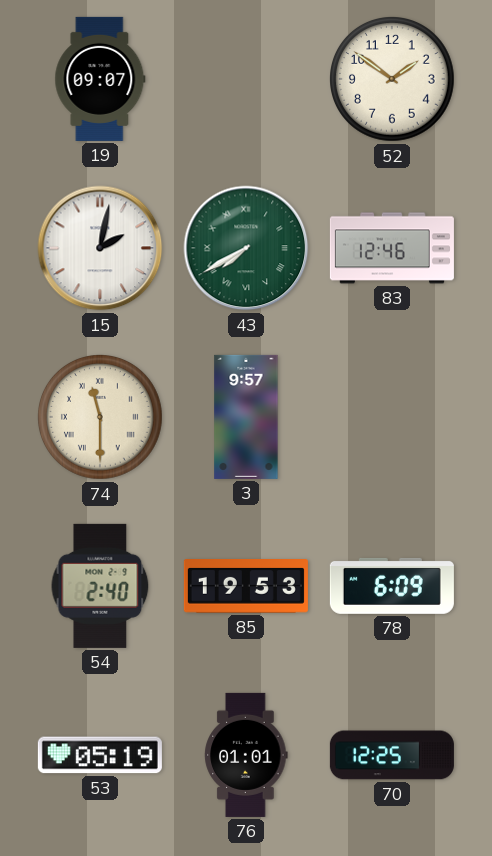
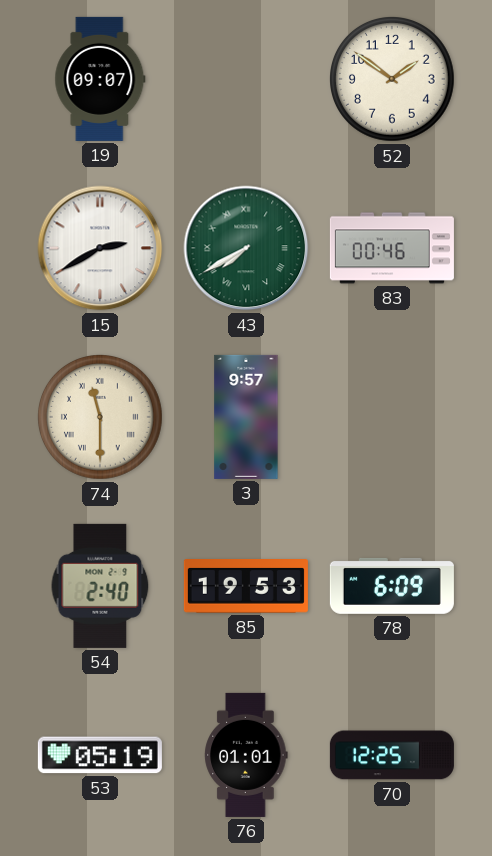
15: 2:02 -> 2:40
83: 12:46 -> 00:46
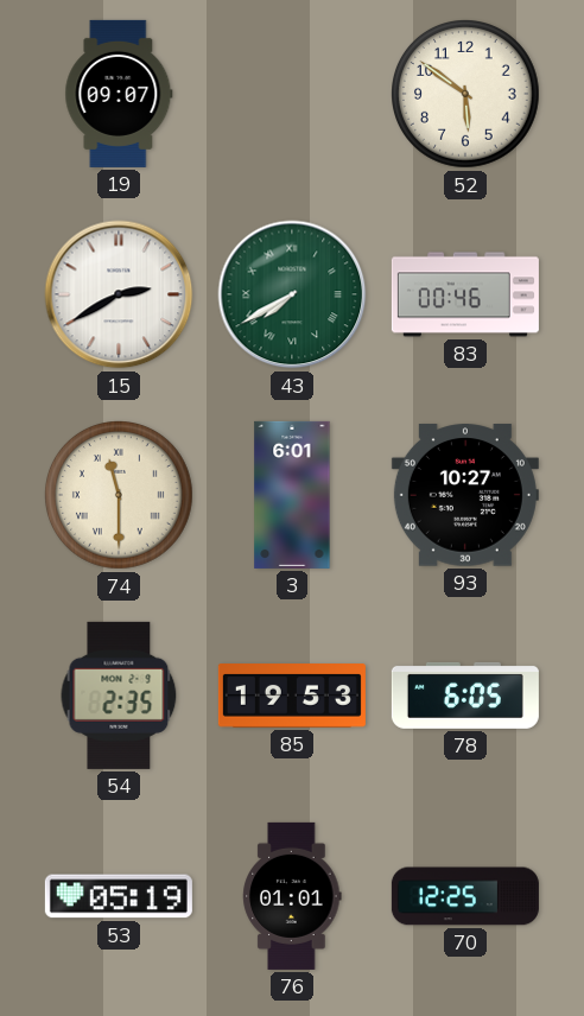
52: 1:51 -> 5:51
3: 9:57 -> 6:01
93: none -> 10:27
54: 2:40 -> 2:35
78: 6:09 -> 6:05
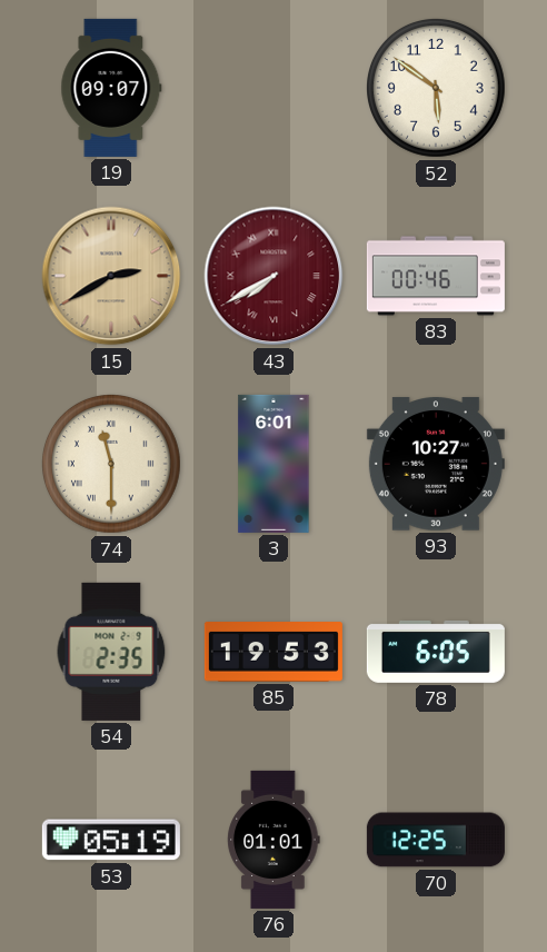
15 dial: white -> champagne
43 dial: green -> burgundy
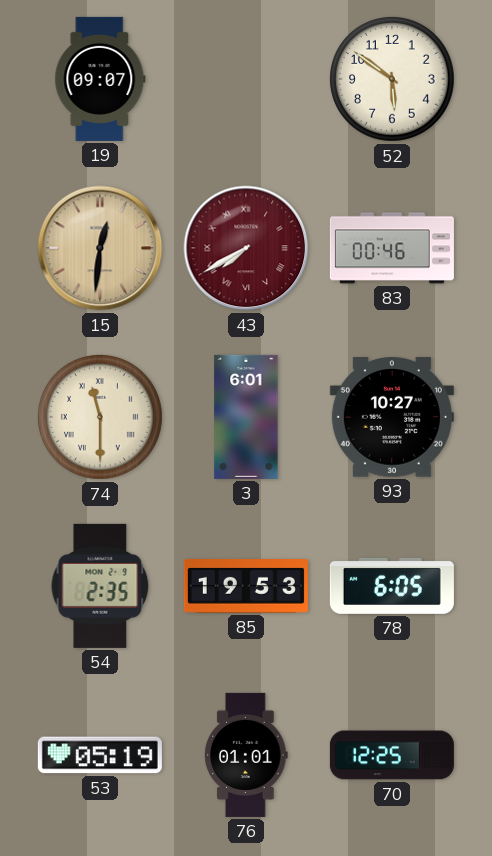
15: 2:40 -> 12:31
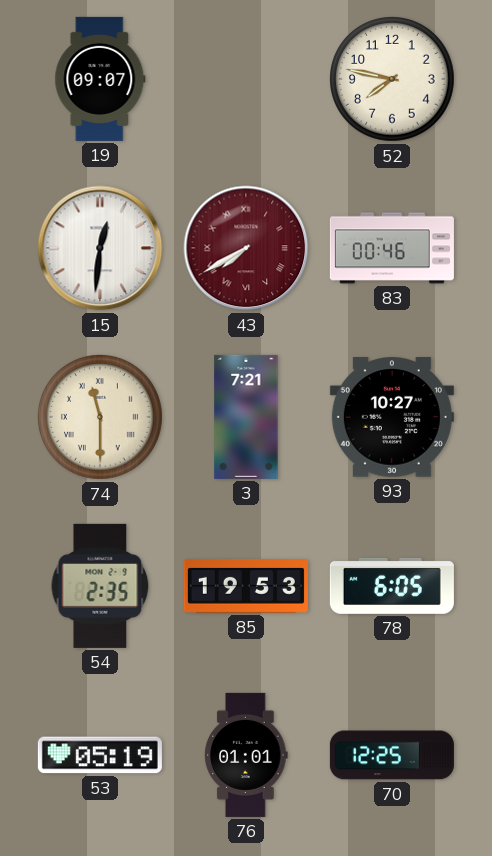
52: 5:51 -> 7:47
15 dial: champagne -> white
3: 6:01 -> 7:21
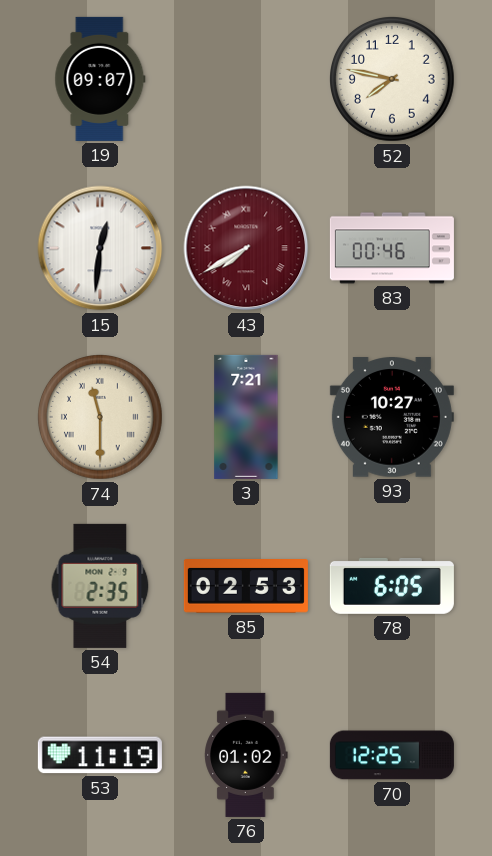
85: 19:53 -> 02:53
53: 05:19 -> 11:19
76: 01:01 -> 01:02
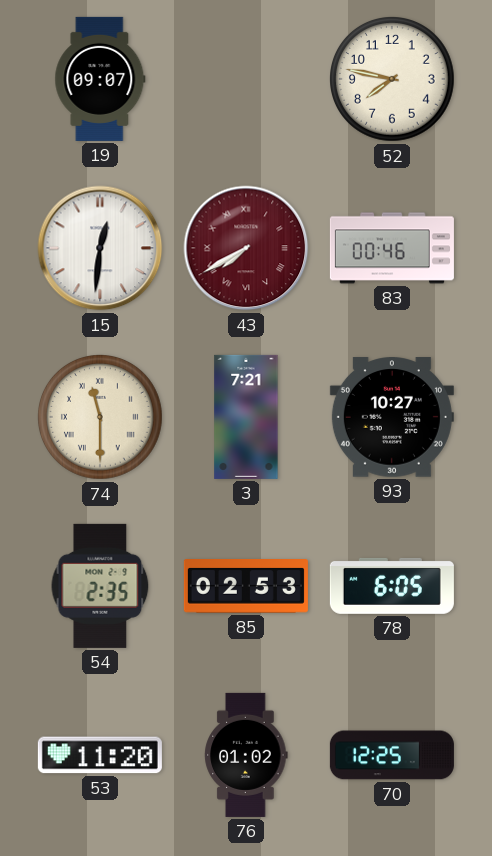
53: 11:19 -> 11:20
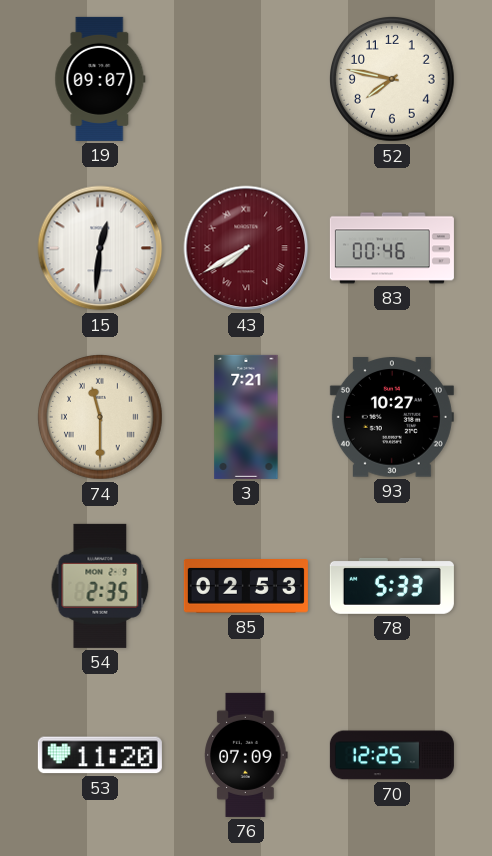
78: 6:05 -> 5:33
76: 01:02 -> 07:09
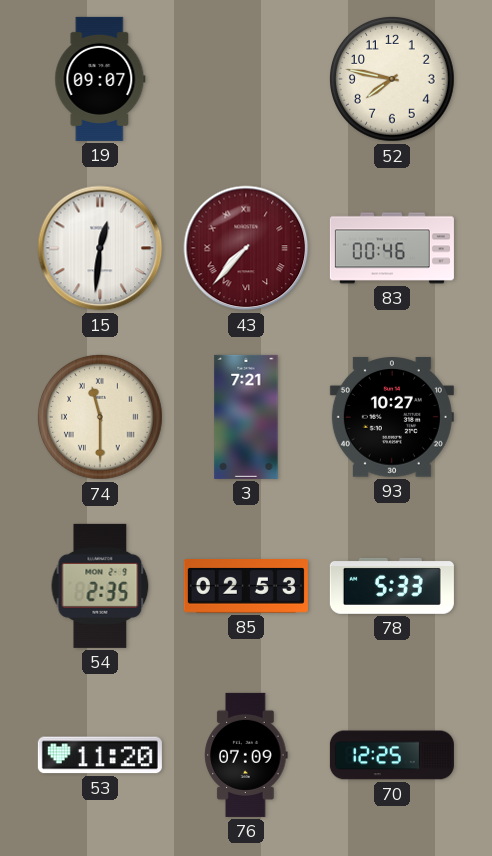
43: 7:40 -> 7:37
